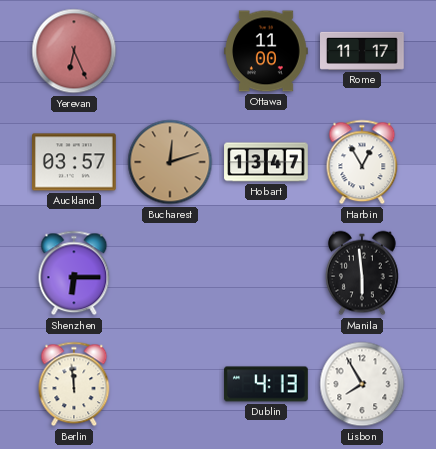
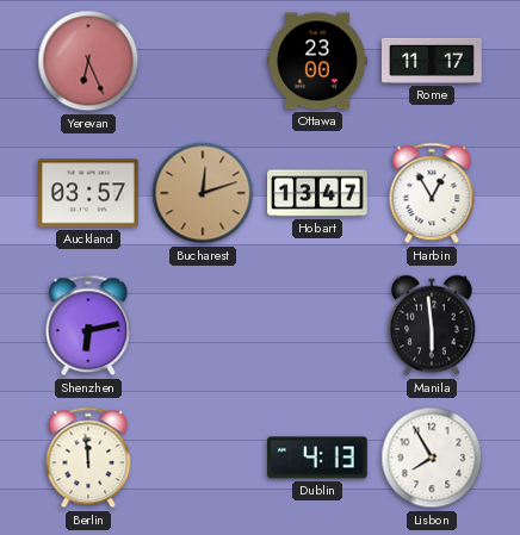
Ottawa: 11:00 -> 23:00
Shenzhen: 6:15 -> 6:13
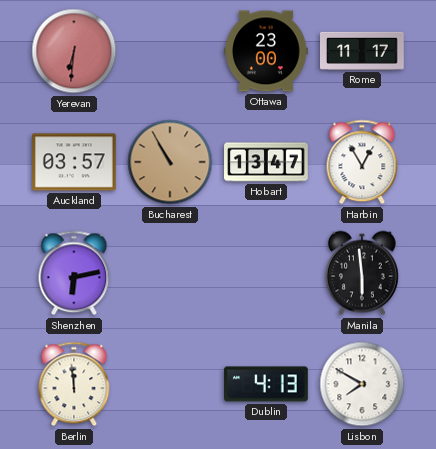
Yerevan: 6:26 -> 6:31
Bucharest: 12:12 -> 10:55
Lisbon: 7:55 -> 7:50
